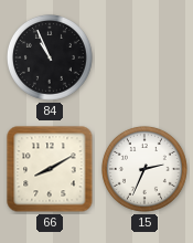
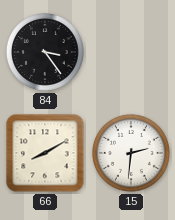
84: 10:56 -> 3:24
15: 2:34 -> 2:31
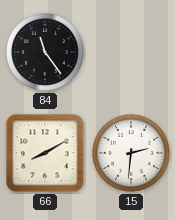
84: 3:24 -> 11:24
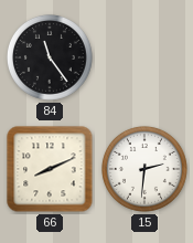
66: 8:10 -> 8:11
